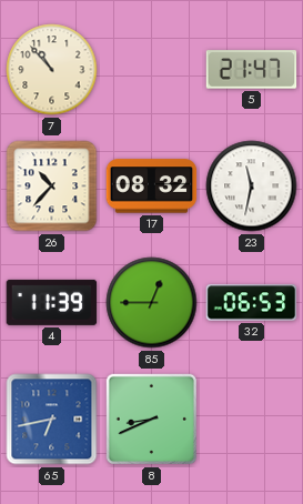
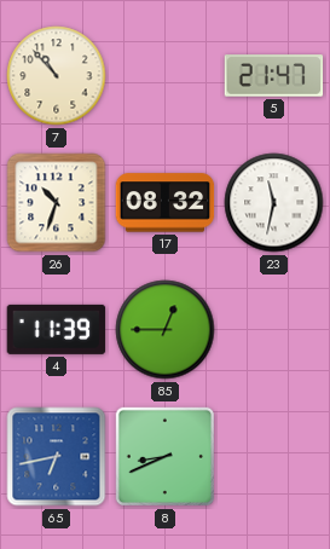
26: 10:37 -> 10:33
32: 06:53 -> none
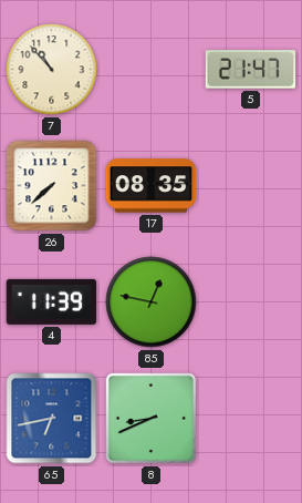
26: 10:33 -> 7:38
17: 08:32 -> 08:35
23: 11:32 -> none
85: 12:45 -> 12:47
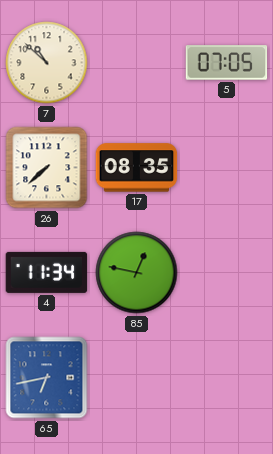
7: 10:53 -> 10:52
5: 21:47 -> 07:05
4: 11:39 -> 11:34
8: 8:41 -> none
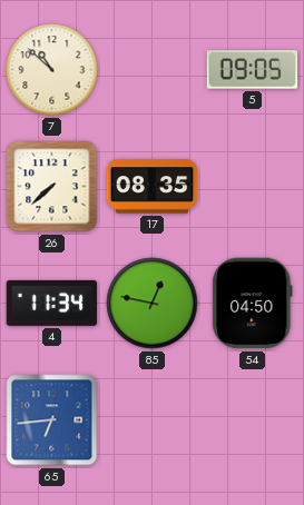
5: 07:05 -> 09:05
54: none -> 04:50
65: 6:43 -> 6:44
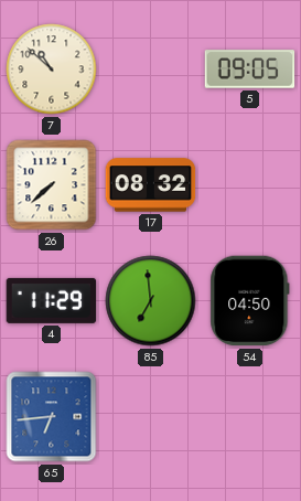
17: 08:35 -> 08:32
4: 11:34 -> 11:29
85: 12:47 -> 6:59
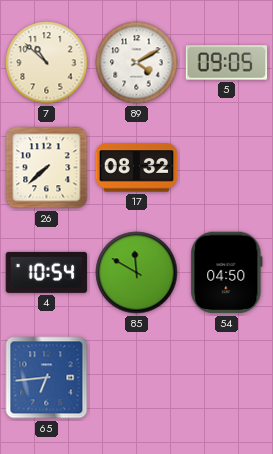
89: none -> 4:10
4: 11:29 -> 10:54
85: 6:59 -> 11:50
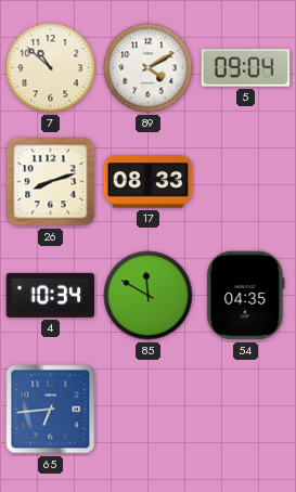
5: 09:05 -> 09:04
26: 7:38 -> 8:12
17: 08:32 -> 08:33
4: 10:54 -> 10:34
54: 04:50 -> 04:35
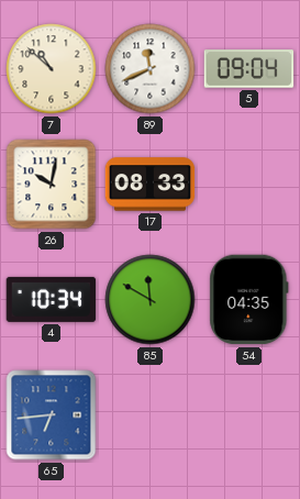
89: 4:10 -> 11:41
26: 8:12 -> 10:02
